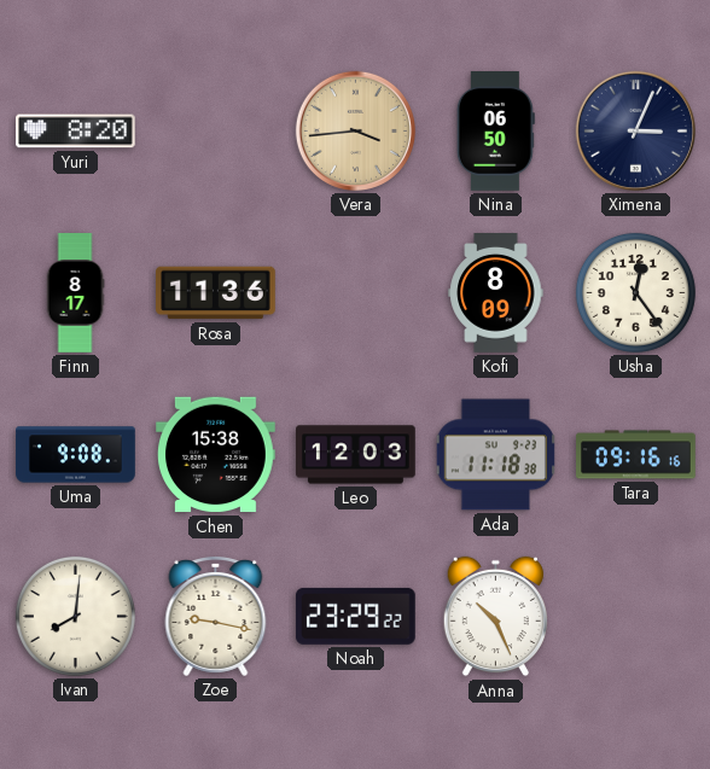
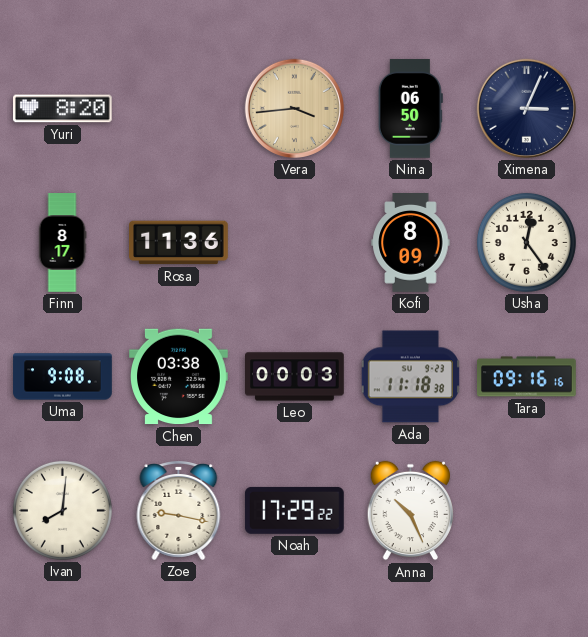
Chen: 15:38 -> 03:38
Leo: 12:03 -> 00:03
Noah: 23:29 -> 17:29
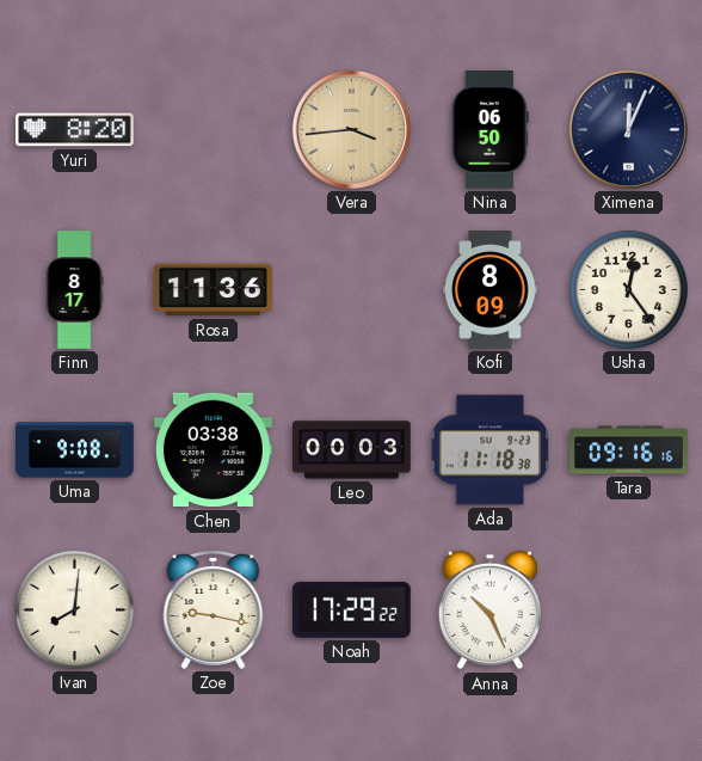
Ximena: 3:04 -> 12:04
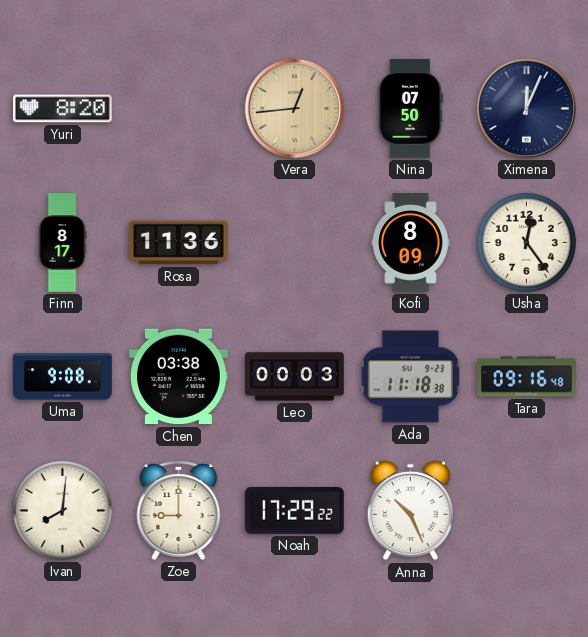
Vera: 3:44 -> 12:44
Nina: 06:50 -> 07:50
Tara: 09:16:16 -> 09:16:48
Zoe: 9:17 -> 9:00
